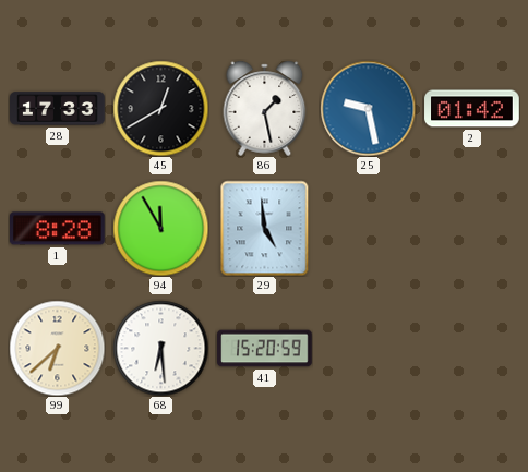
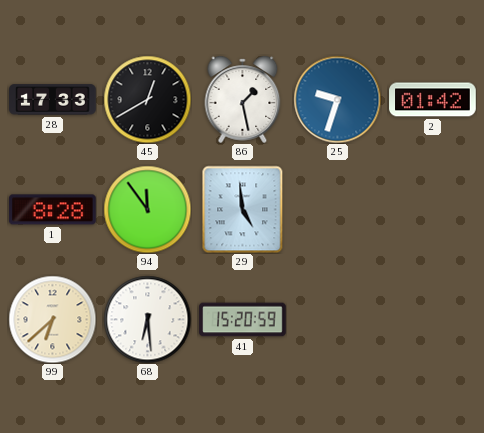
25: 9:28 -> 9:33
94: 11:55 -> 11:54
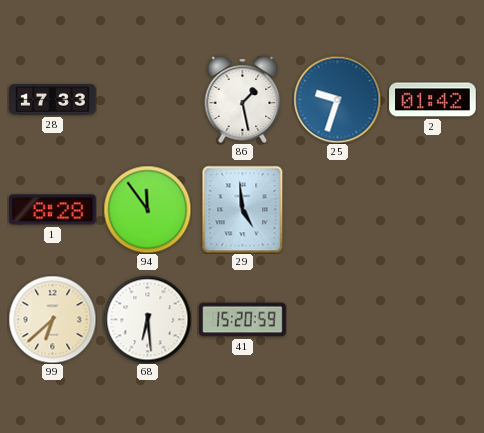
45: 12:40 -> none
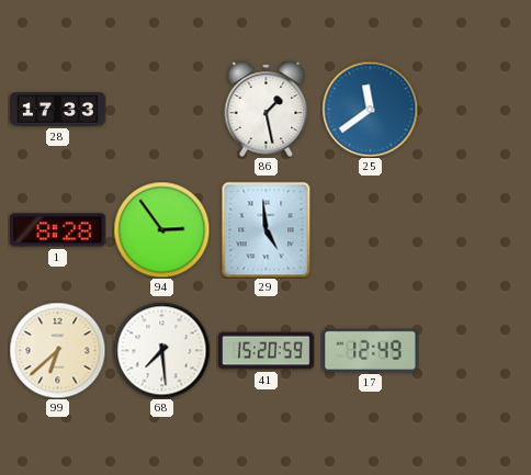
25: 9:33 -> 11:39
2: 01:42 -> none
94: 11:54 -> 2:54
68: 6:29 -> 7:29
17: none -> 12:49
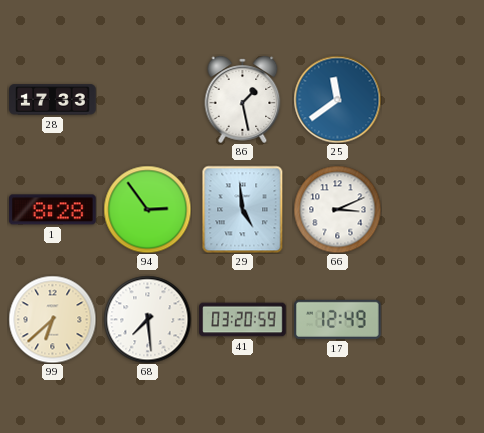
66: none -> 3:11
41: 15:20 -> 03:20
